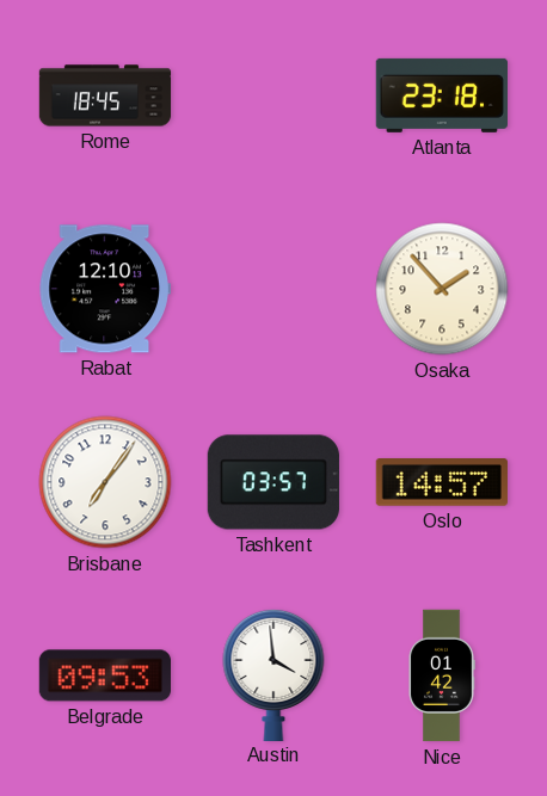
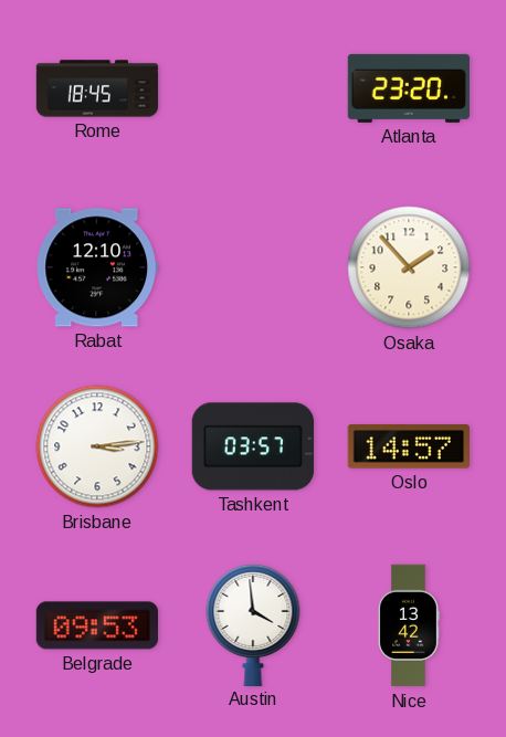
Atlanta: 23:18 -> 23:20
Brisbane: 7:06 -> 3:14
Nice: 01:42 -> 13:42
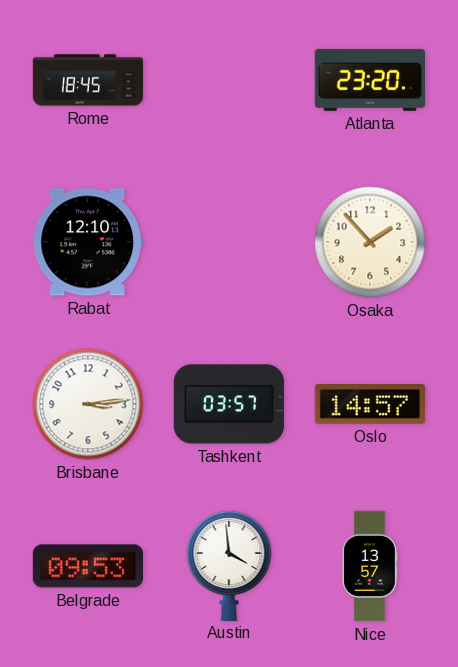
Nice: 13:42 -> 13:57
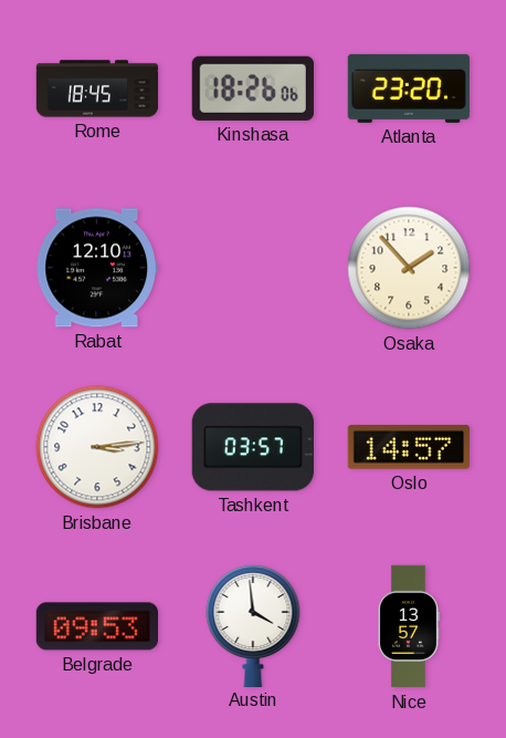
Kinshasa: none -> 18:26
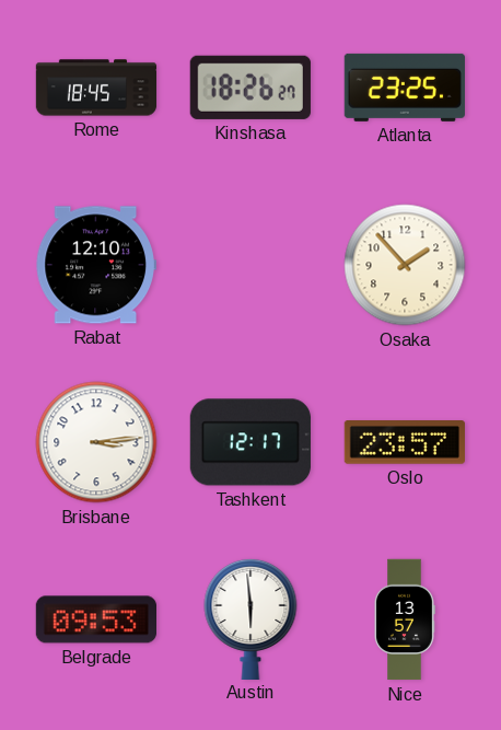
Kinshasa: 18:26:06 -> 18:26:27
Atlanta: 23:20 -> 23:25
Tashkent: 03:57 -> 12:17
Oslo: 14:57 -> 23:57
Austin: 3:59 -> 5:59
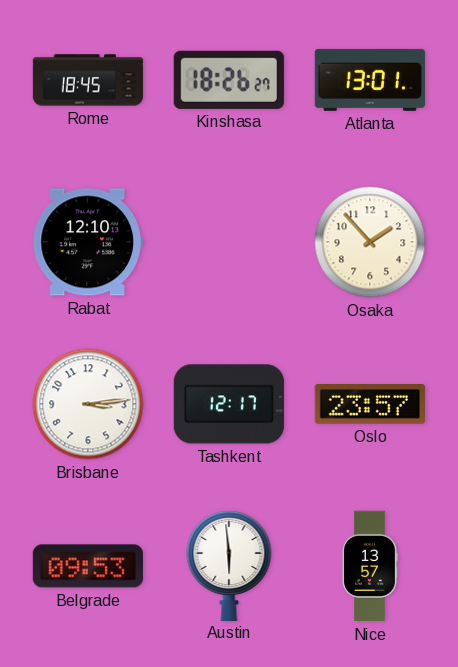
Atlanta: 23:25 -> 13:01
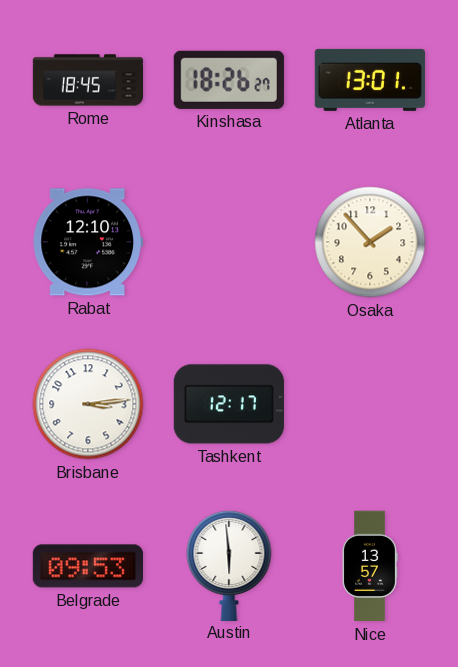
Oslo: 23:57 -> none
